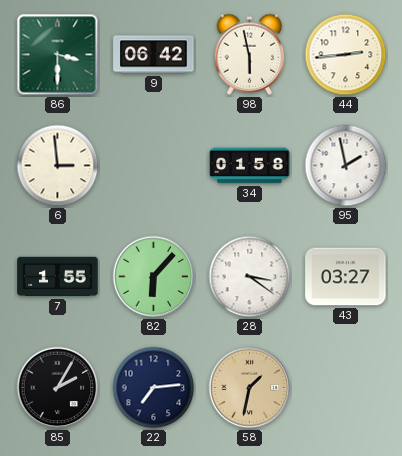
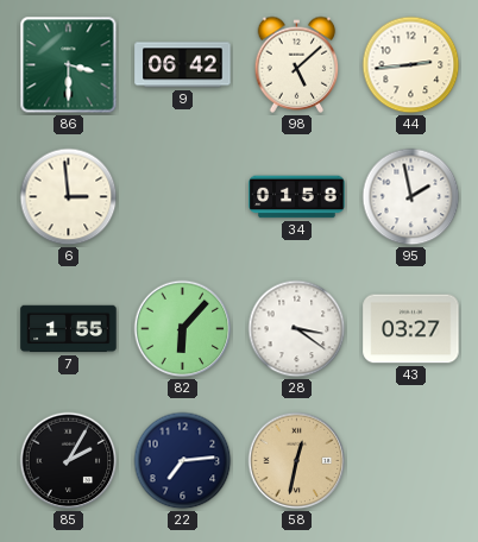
98: 5:58 -> 5:08
58: 1:32 -> 12:32
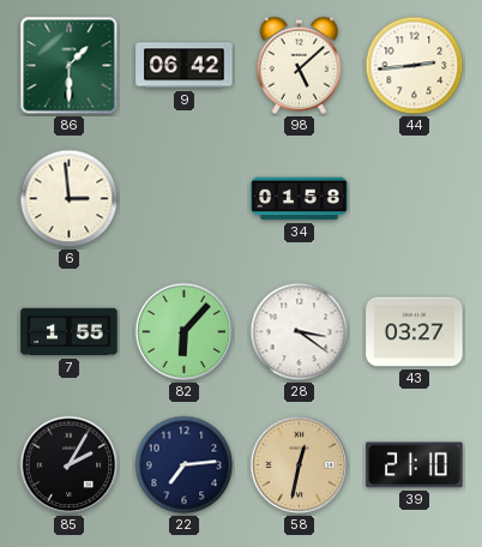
86: 3:30 -> 1:30
95: 1:58 -> none
39: none -> 21:10
